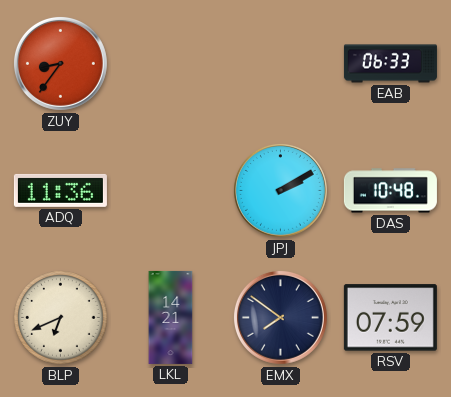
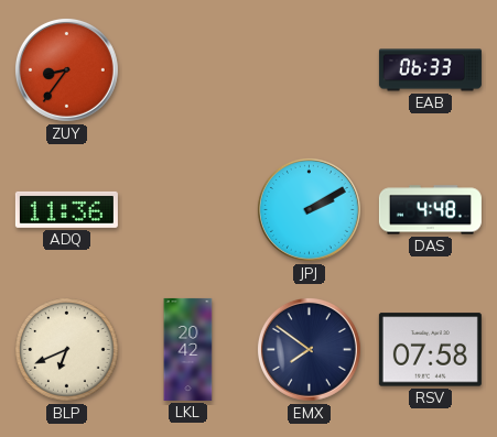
DAS: 10:48 -> 4:48
LKL: 14:21 -> 20:42
RSV: 07:59 -> 07:58
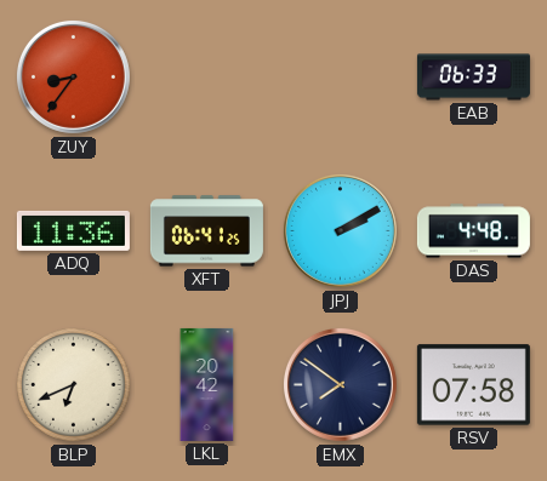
XFT: none -> 06:41
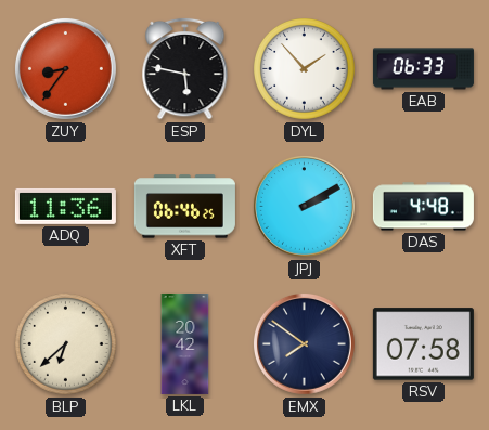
ESP: none -> 5:47
DYL: none -> 1:53
XFT: 06:41 -> 06:46
BLP: 6:41 -> 6:38
